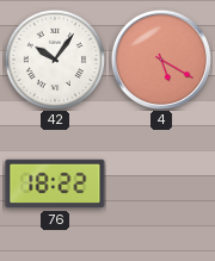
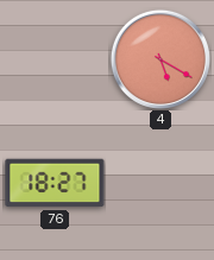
42: 10:06 -> none
76: 18:22 -> 18:27
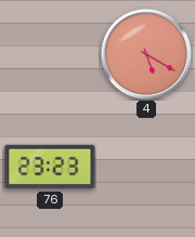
76: 18:27 -> 23:23
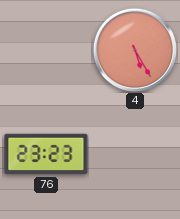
4: 5:20 -> 5:25
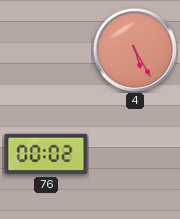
76: 23:23 -> 00:02
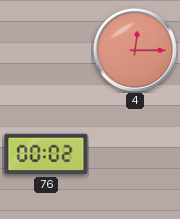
4: 5:25 -> 12:15
